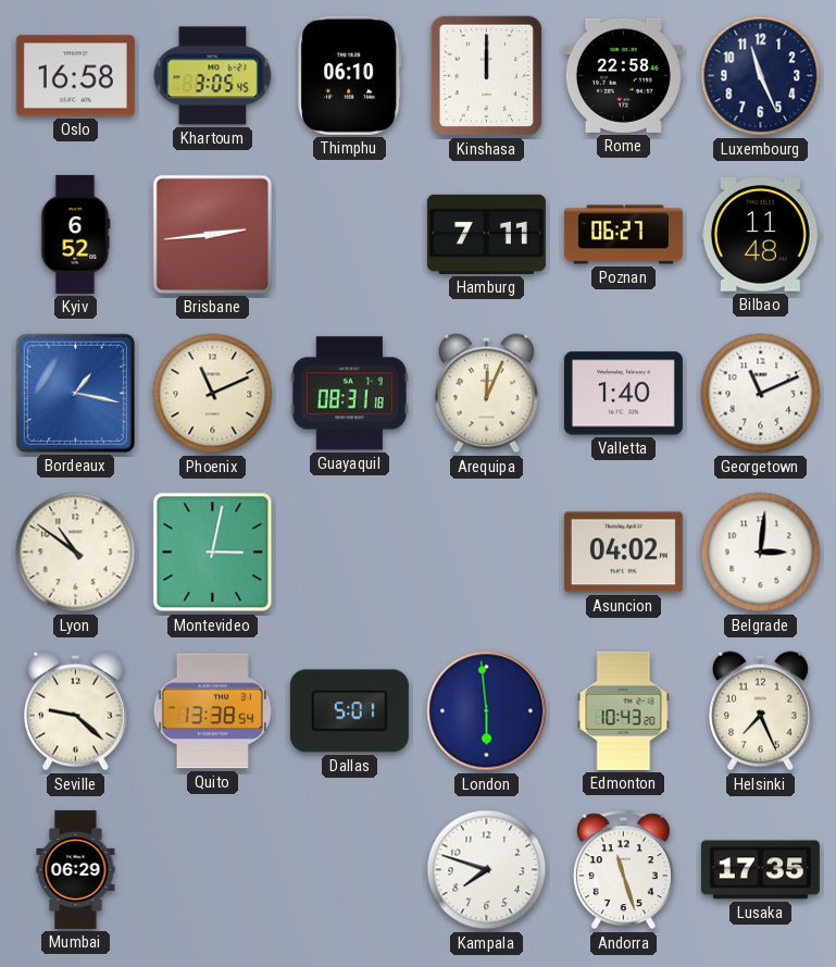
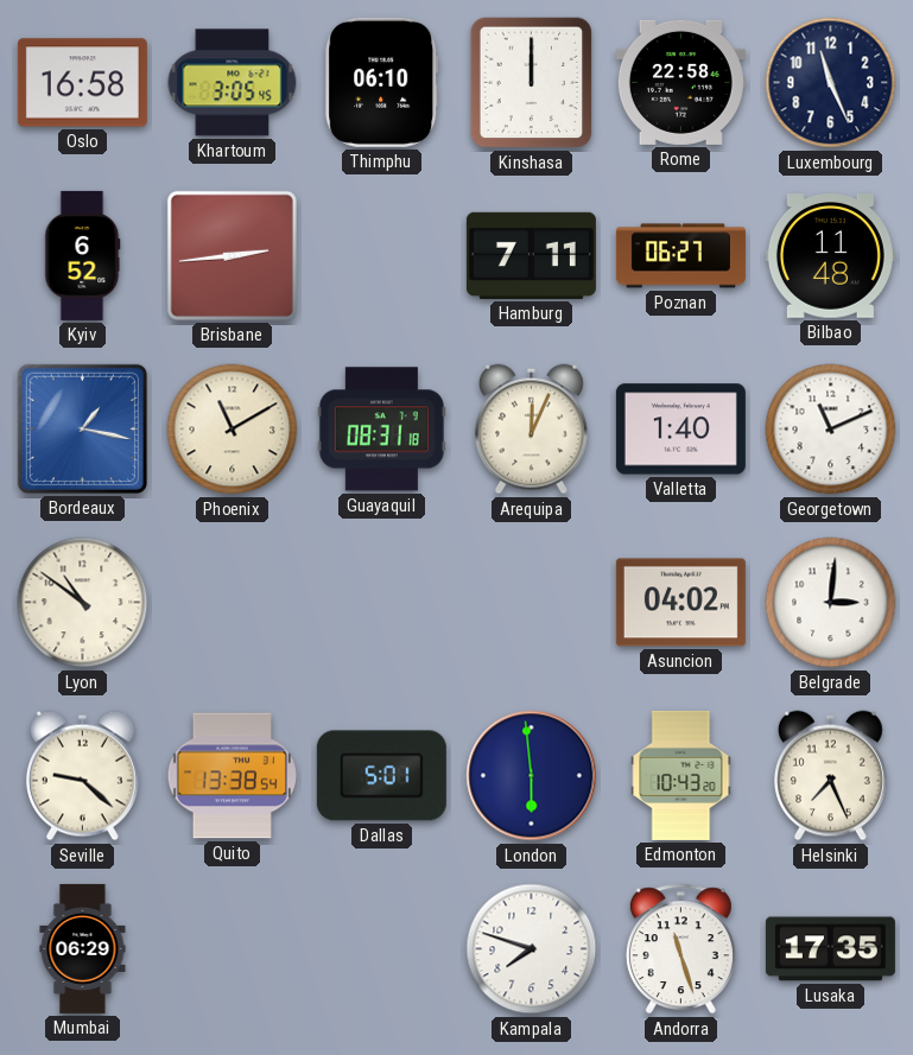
Phoenix: 11:11 -> 11:10
Montevideo: 3:02 -> none
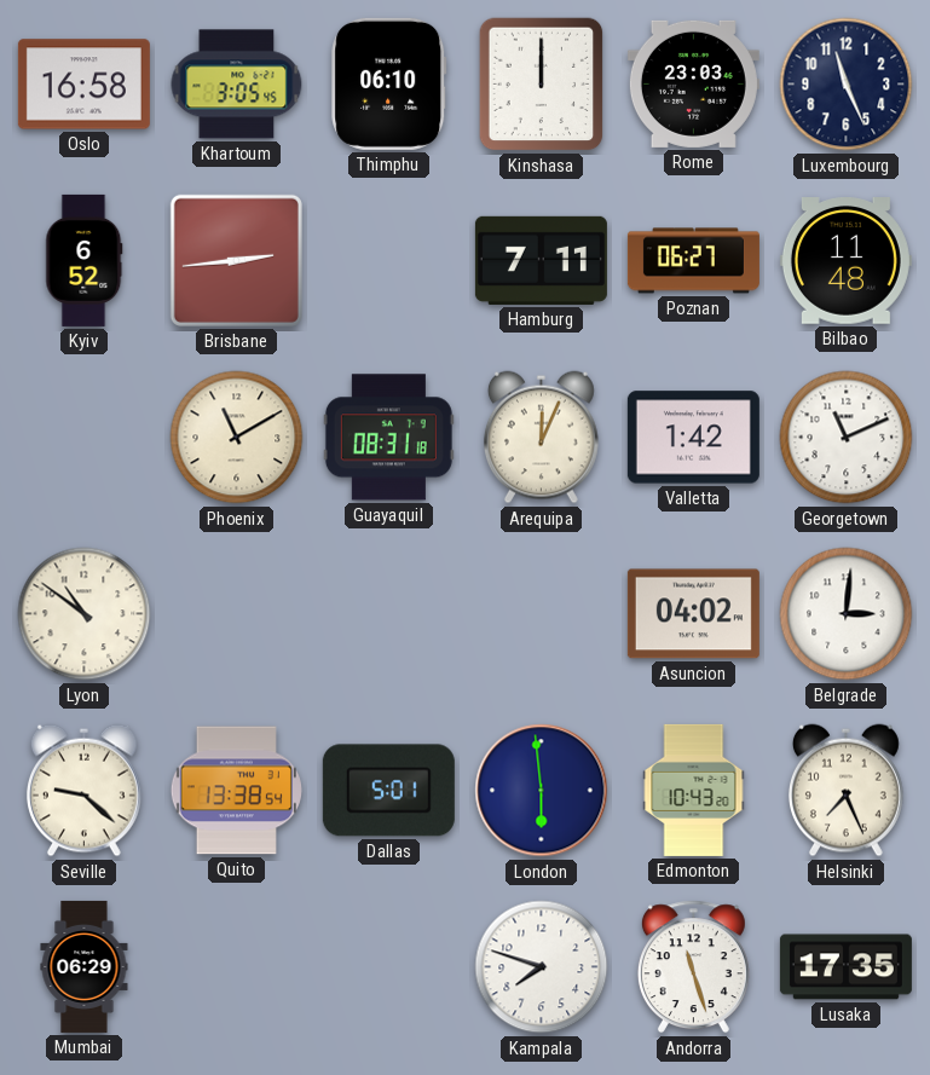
Rome: 22:58 -> 23:03
Bordeaux: 1:17 -> none
Valletta: 1:40 -> 1:42
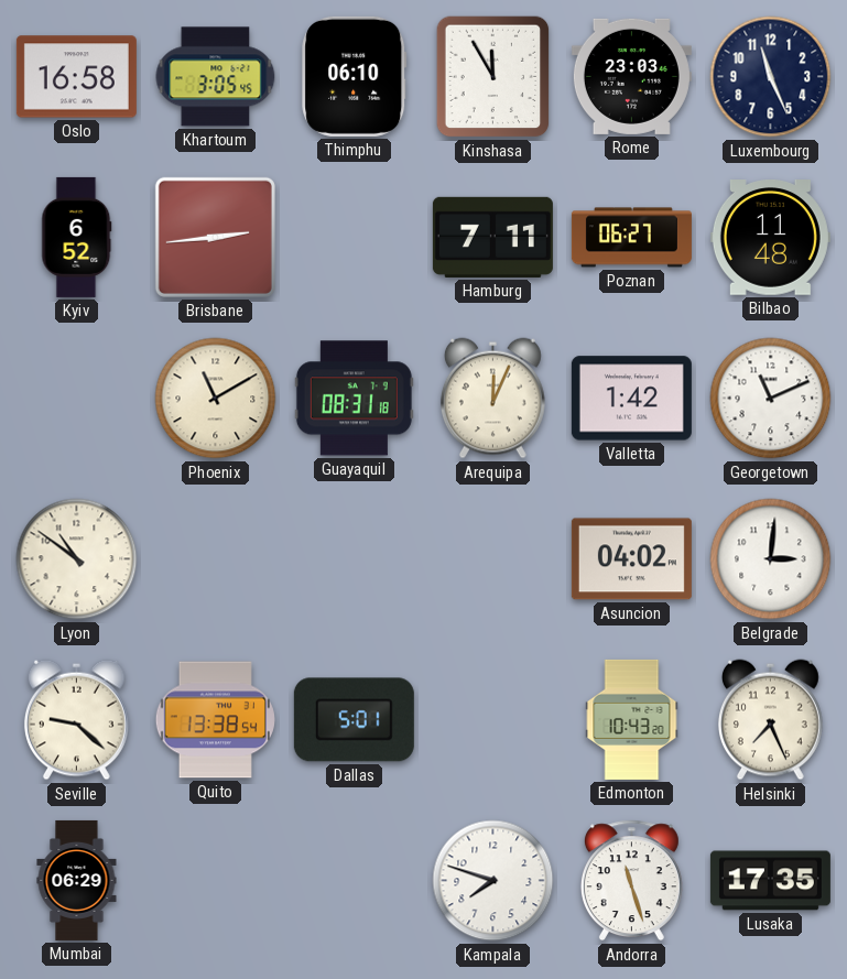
Kinshasa: 12:00 -> 11:55
London: 5:59 -> none
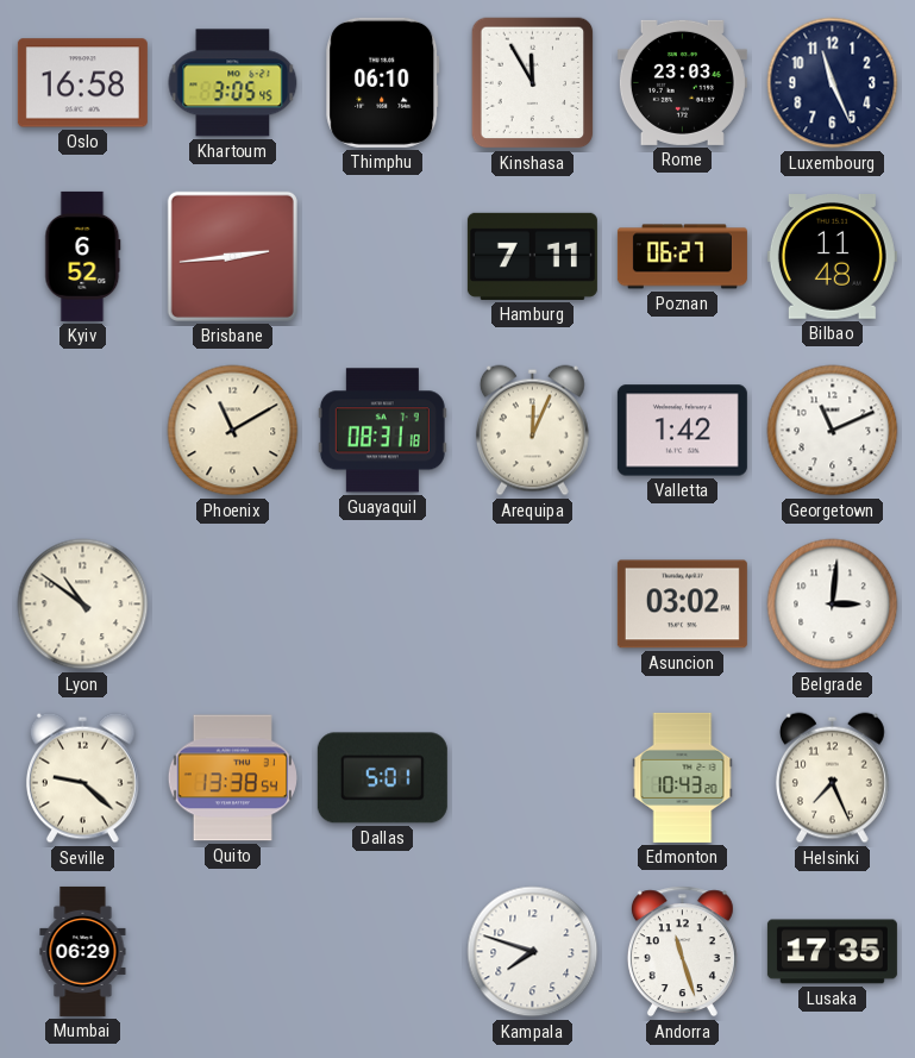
Asuncion: 04:02 -> 03:02
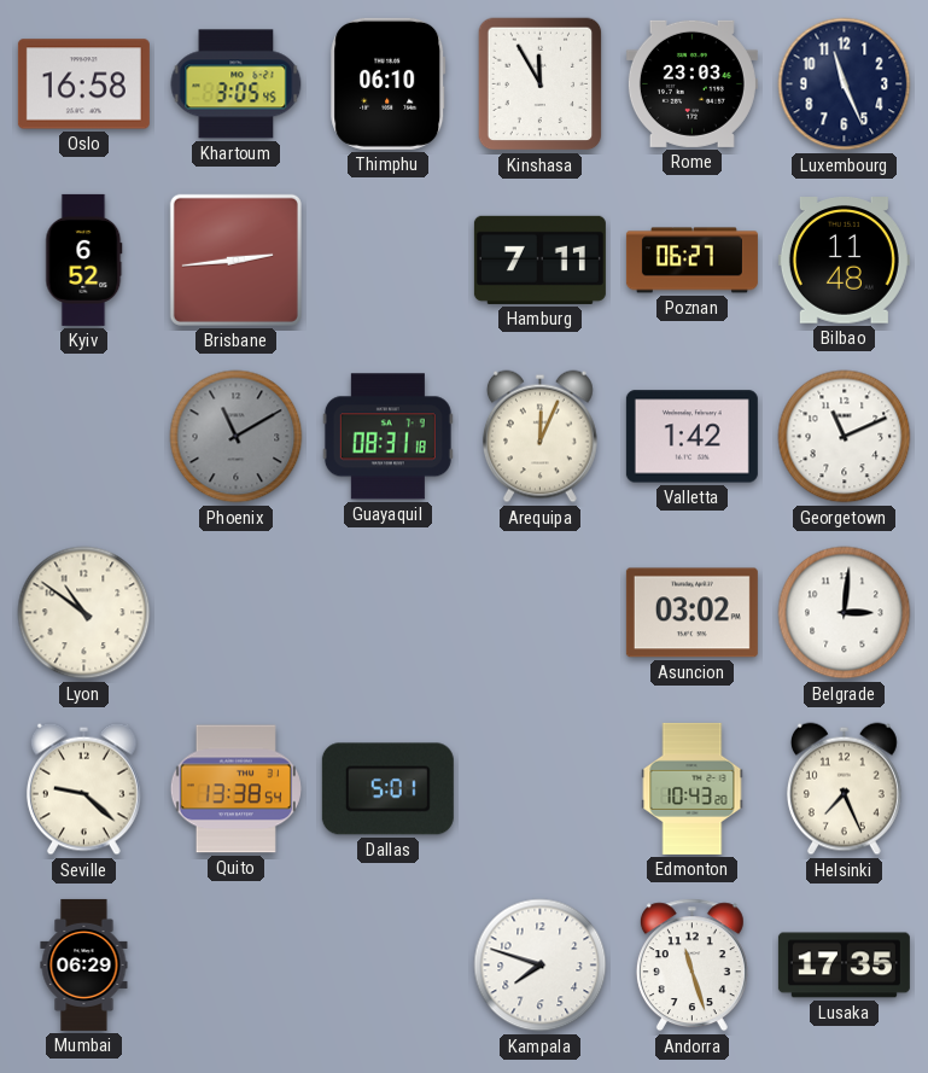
Phoenix dial: cream -> grey
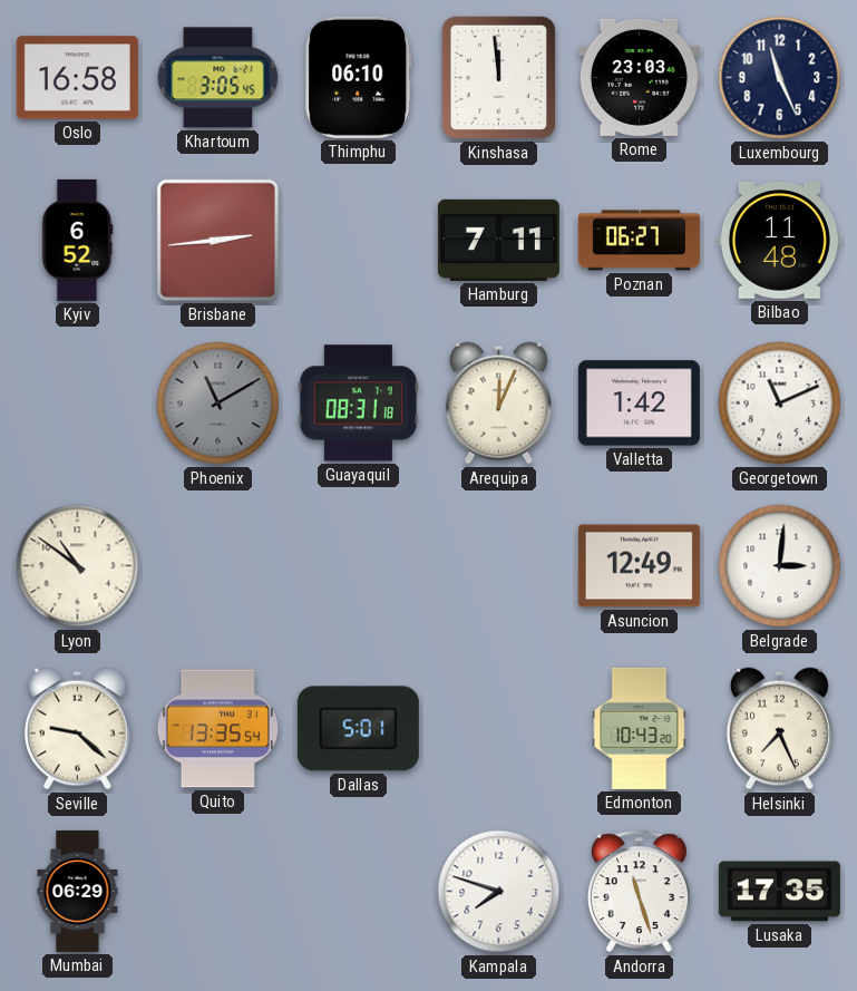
Kinshasa: 11:55 -> 11:59
Asuncion: 03:02 -> 12:49
Quito: 13:38 -> 13:35
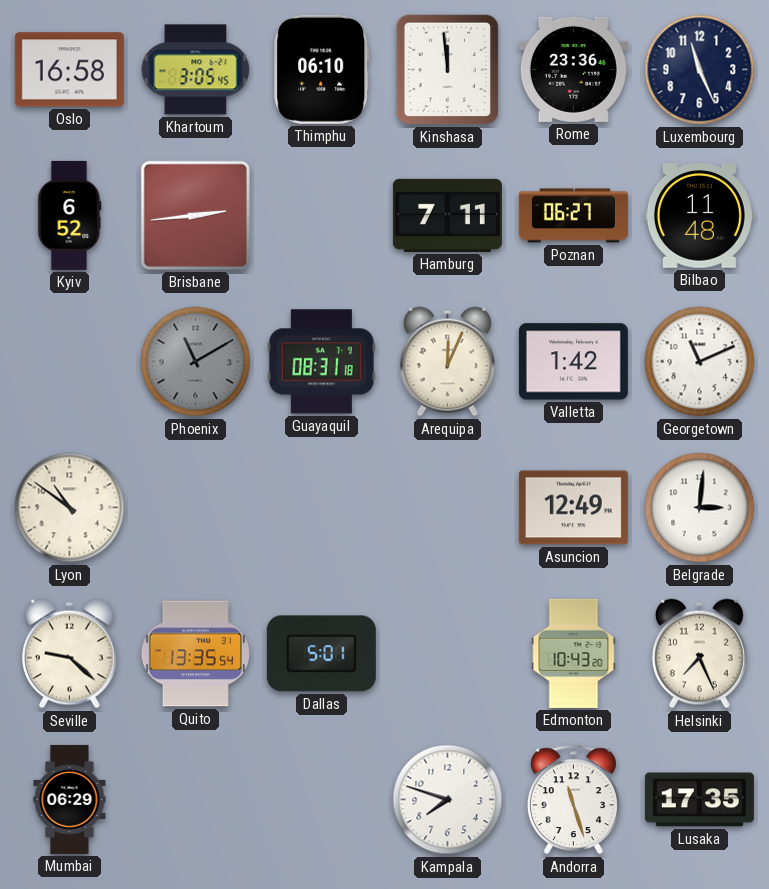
Rome: 23:03 -> 23:36
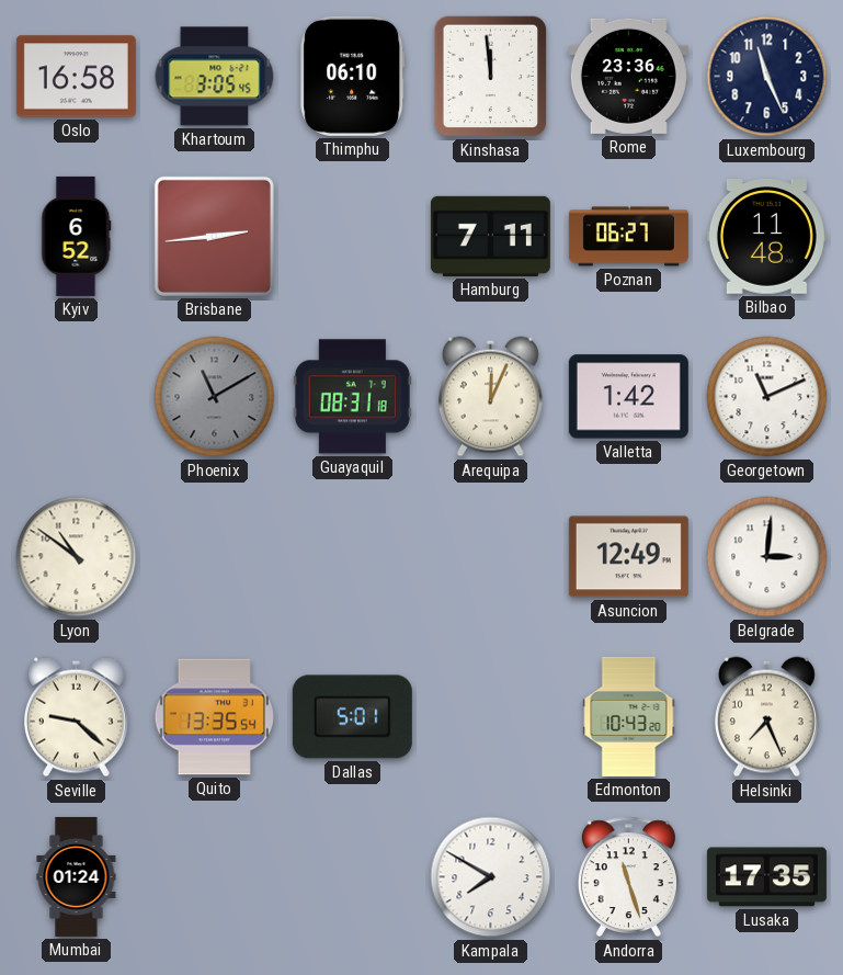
Mumbai: 06:29 -> 01:24
Kampala: 7:48 -> 7:50
